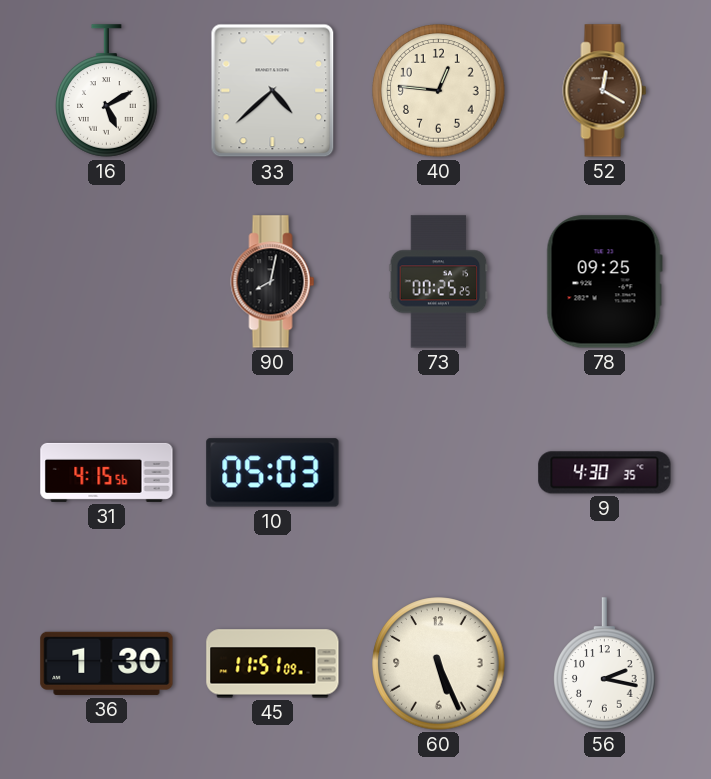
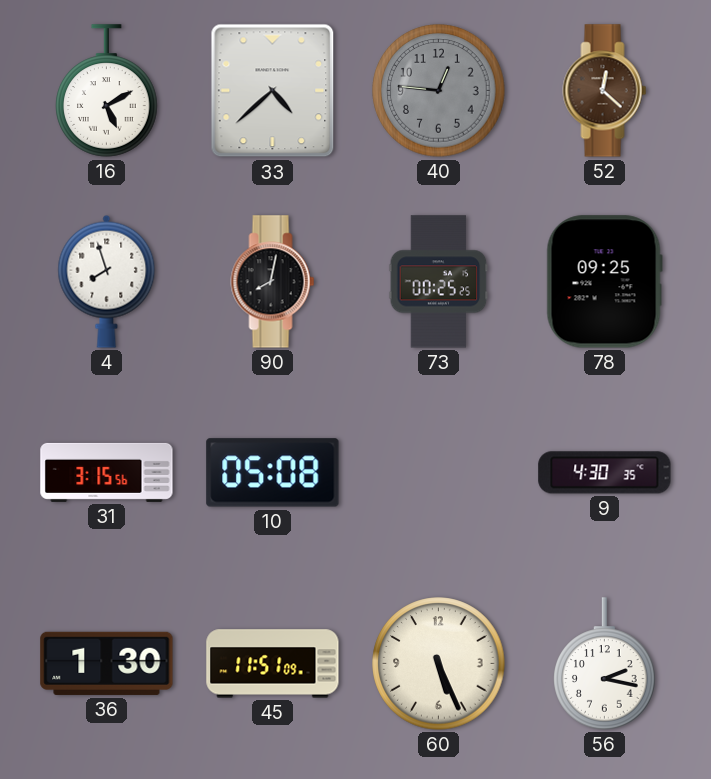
40 dial: cream -> grey
52: 12:20 -> 12:22
4: none -> 7:57
31: 4:15 -> 3:15
10: 05:03 -> 05:08
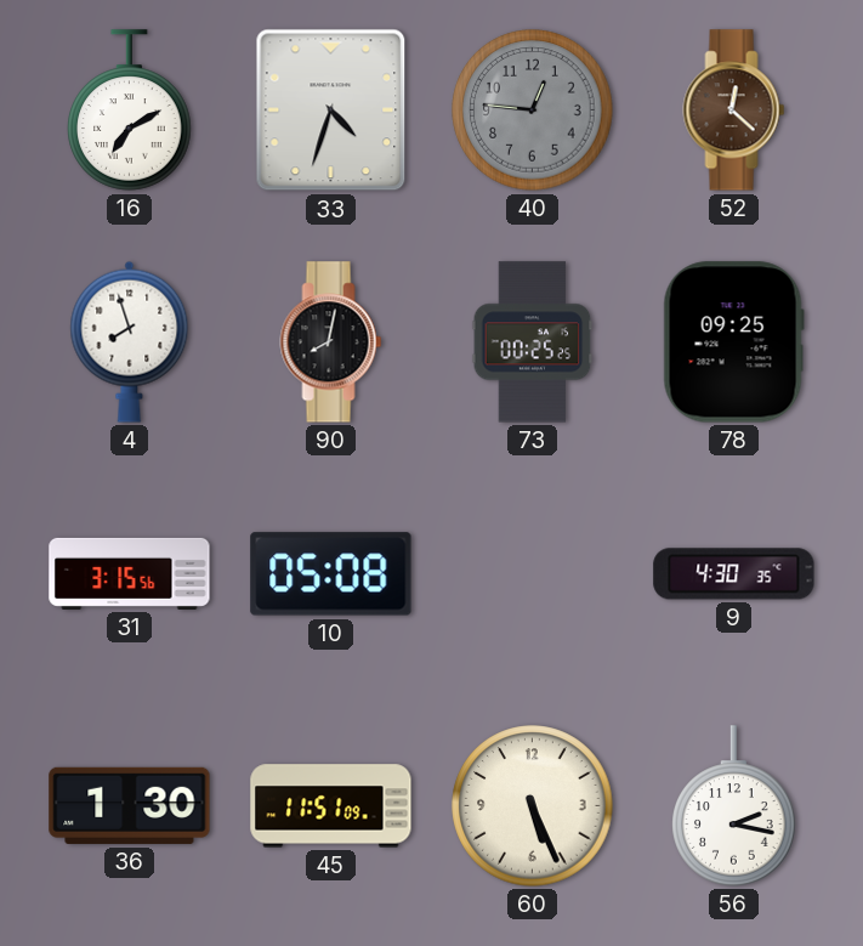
16: 5:10 -> 7:10
33: 4:38 -> 4:33
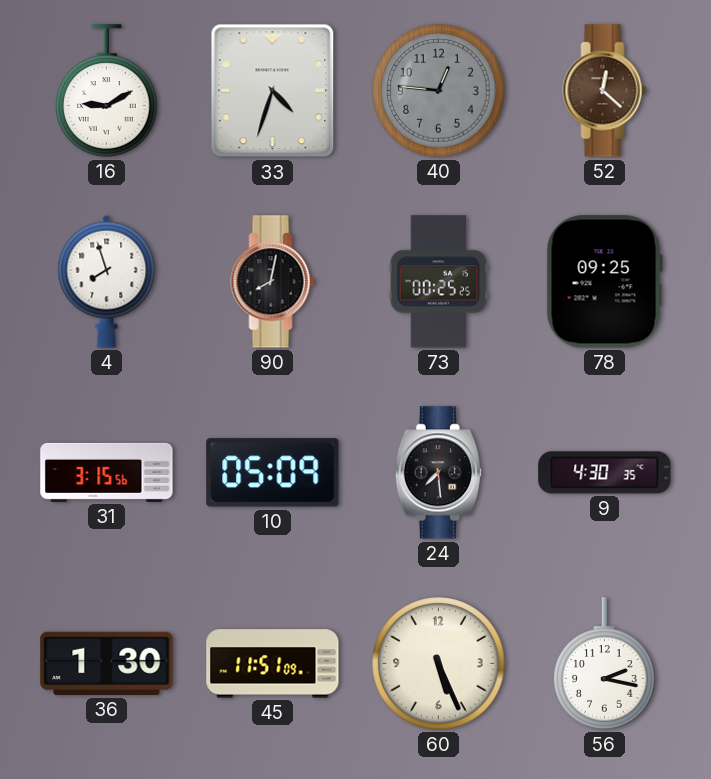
16: 7:10 -> 9:10
10: 05:08 -> 05:09
24: none -> 7:29
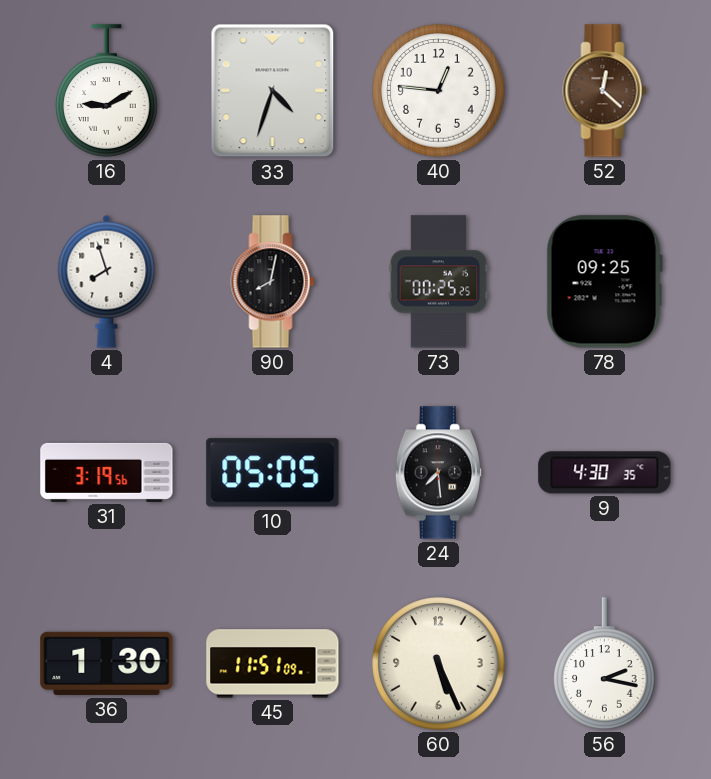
40 dial: grey -> white
31: 3:15 -> 3:19
10: 05:09 -> 05:05
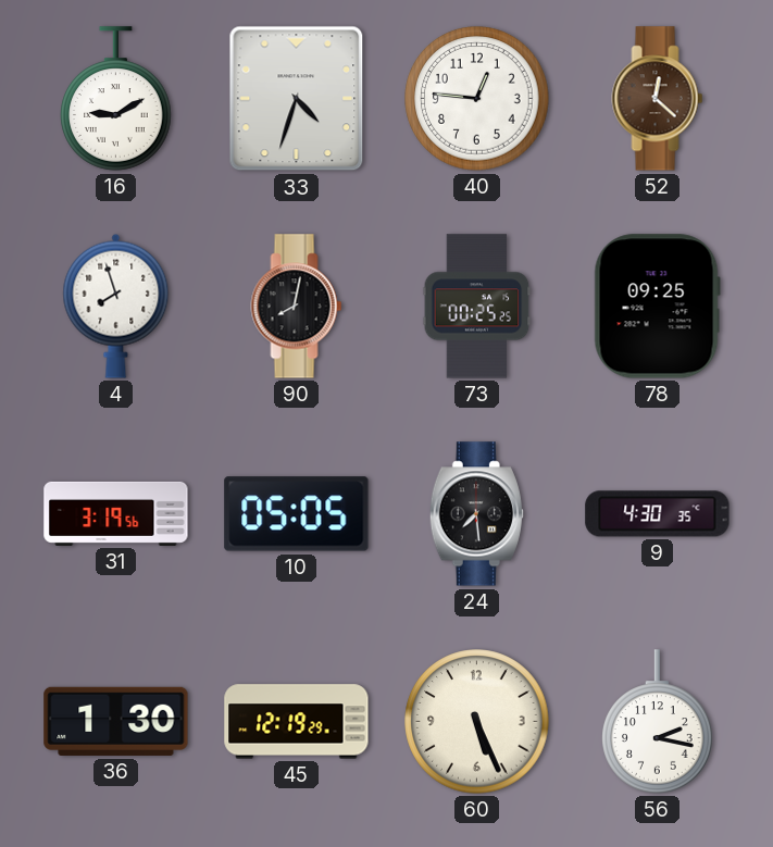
45: 11:51 -> 12:19
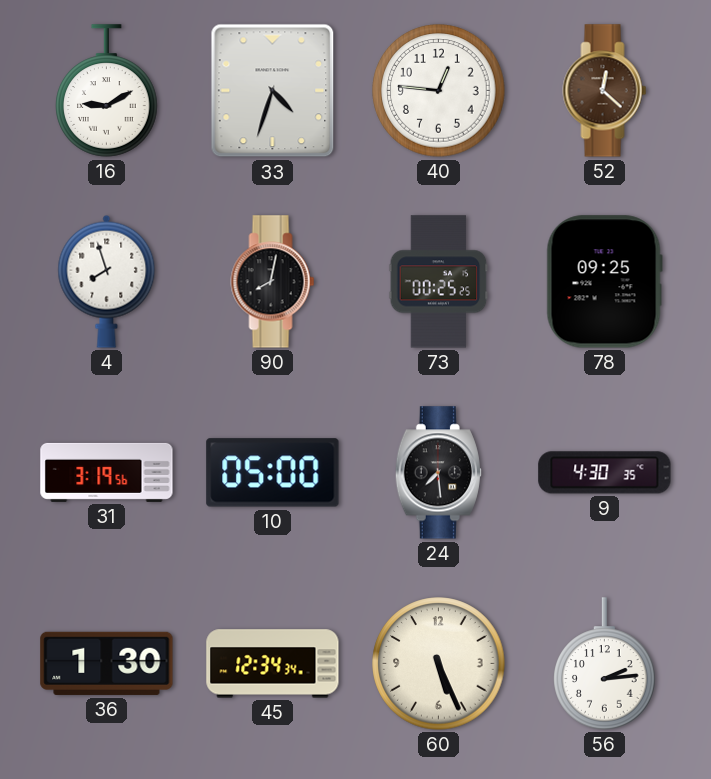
10: 05:05 -> 05:00
45: 12:19 -> 12:34
56: 2:17 -> 2:14
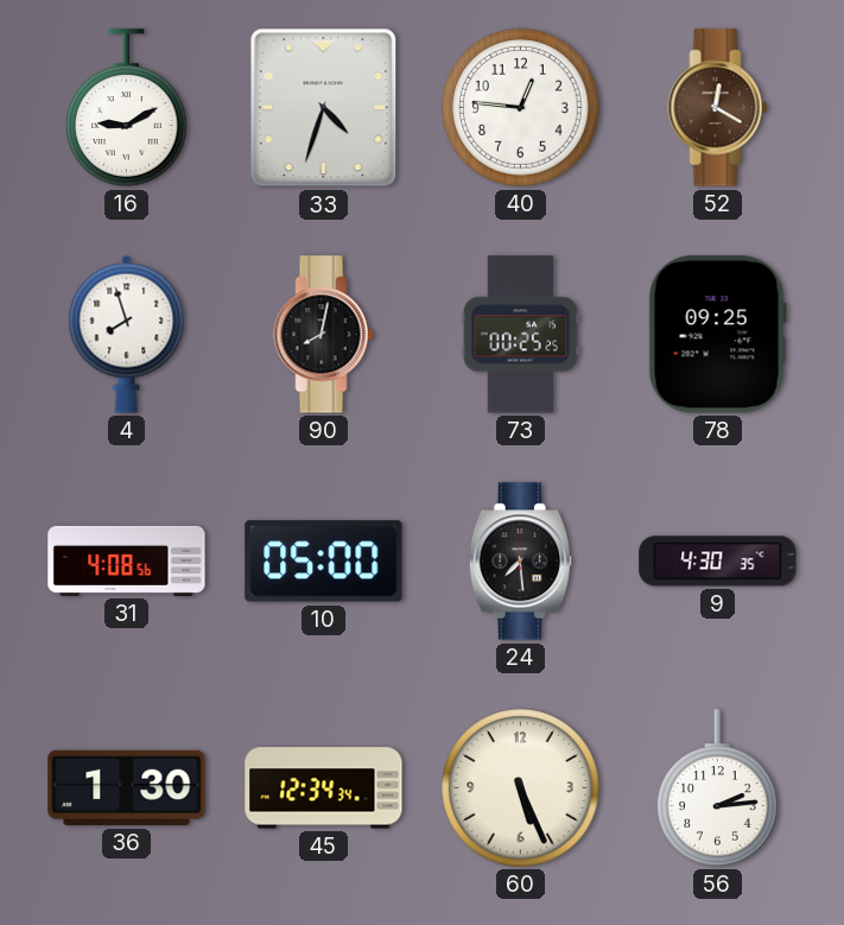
52: 12:22 -> 12:20
31: 3:19 -> 4:08
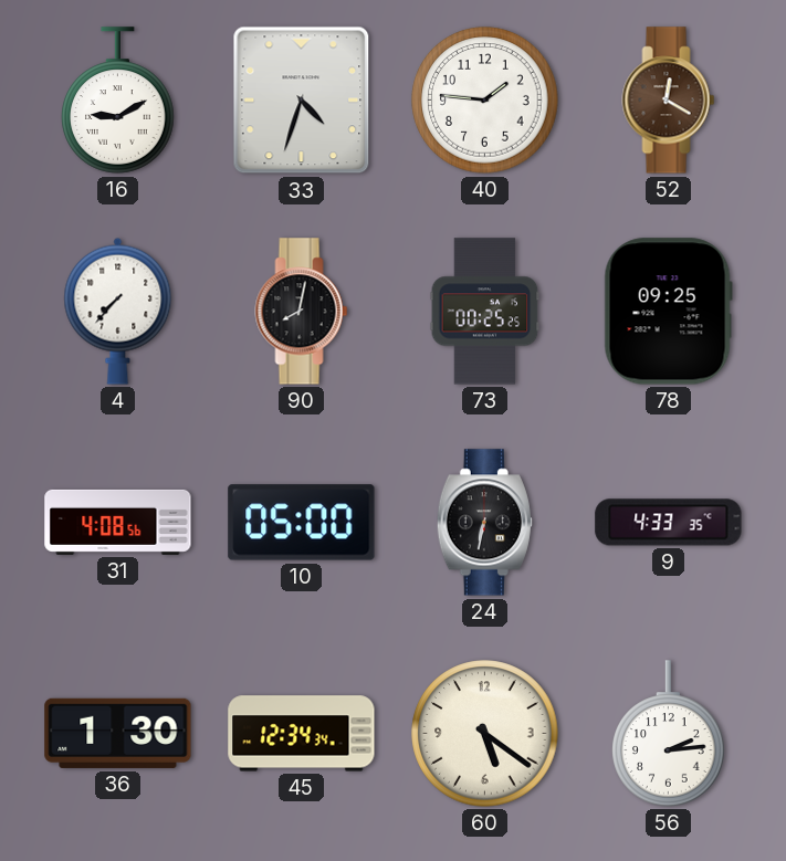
40: 12:46 -> 1:46
4: 7:57 -> 7:37
24: 7:29 -> 6:32
9: 4:30 -> 4:33
60: 5:26 -> 5:21
